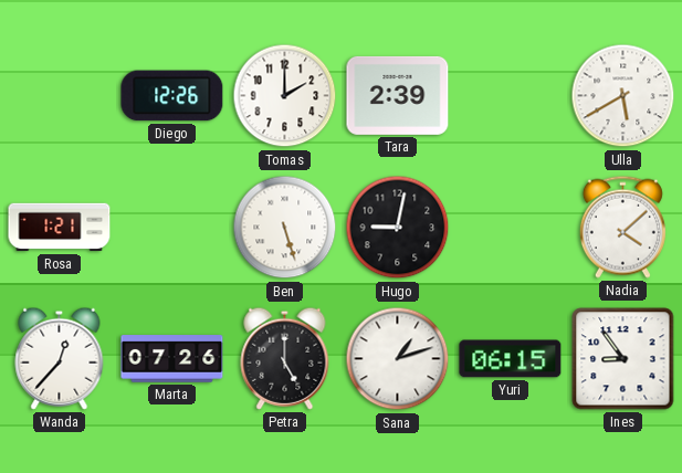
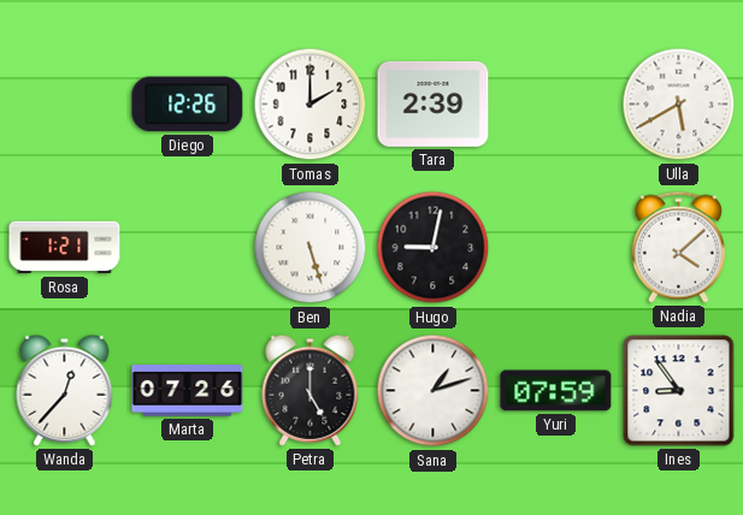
Yuri: 06:15 -> 07:59
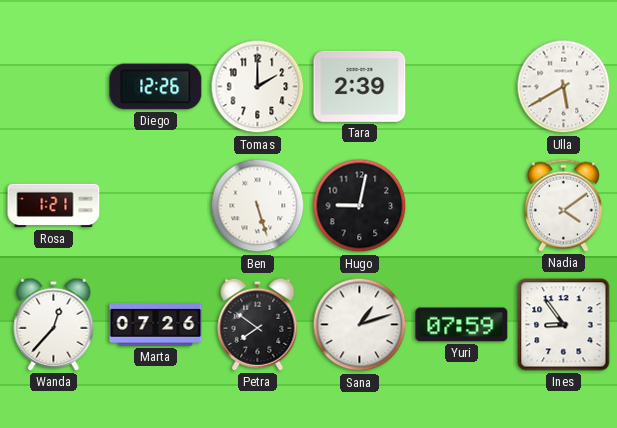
Nadia: 4:08 -> 4:09
Petra: 5:00 -> 7:51
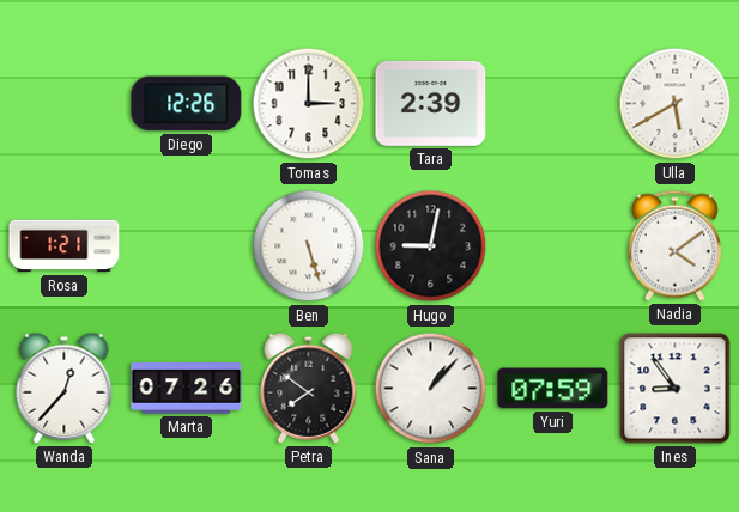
Tomas: 2:00 -> 3:00
Sana: 1:12 -> 1:07
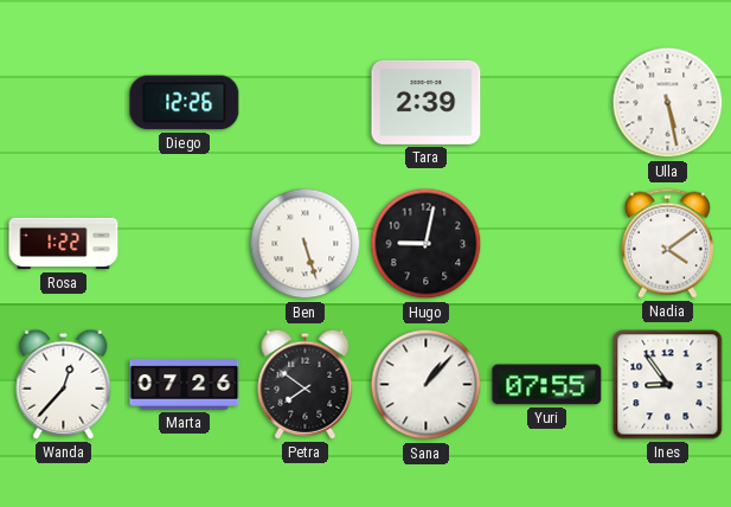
Tomas: 3:00 -> none
Ulla: 5:40 -> 5:28
Rosa: 1:21 -> 1:22
Yuri: 07:59 -> 07:55
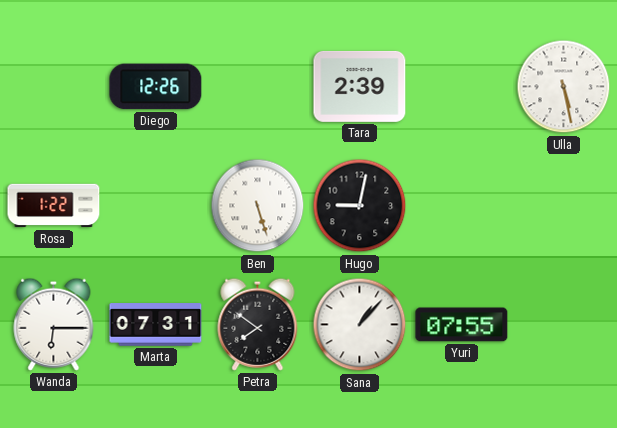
Nadia: 4:09 -> none
Wanda: 12:37 -> 6:15
Marta: 07:26 -> 07:31
Ines: 8:54 -> none
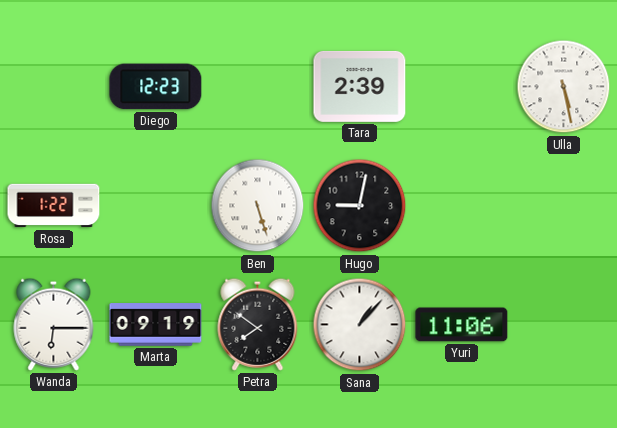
Diego: 12:26 -> 12:23
Marta: 07:31 -> 09:19
Yuri: 07:55 -> 11:06
